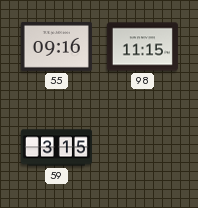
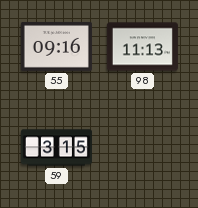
98: 11:15 -> 11:13
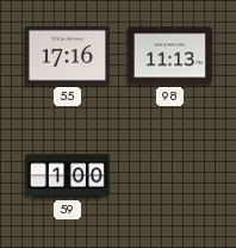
55: 09:16 -> 17:16
59: 3:15 -> 1:00
